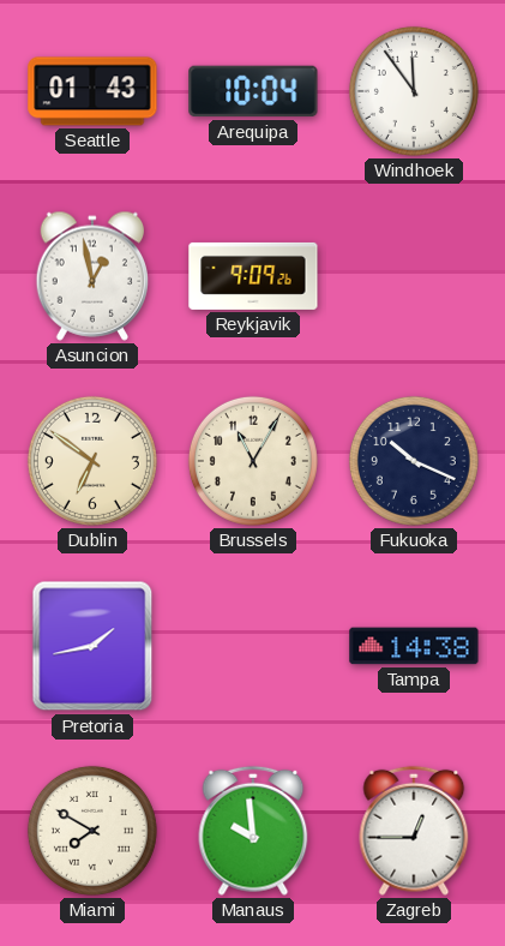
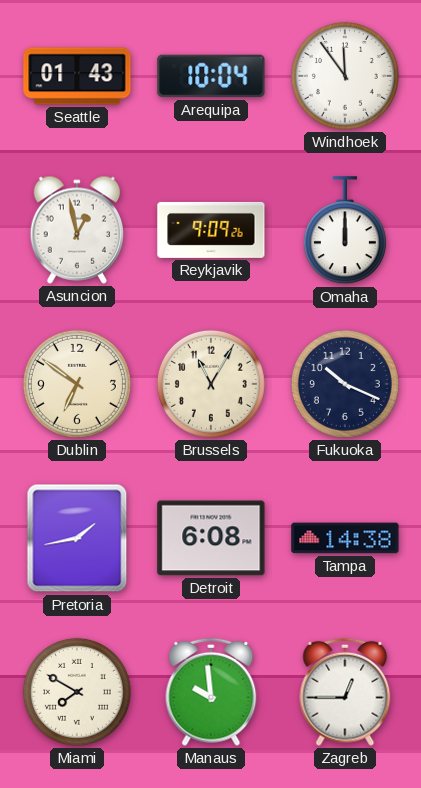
Omaha: none -> 12:00
Detroit: none -> 6:08
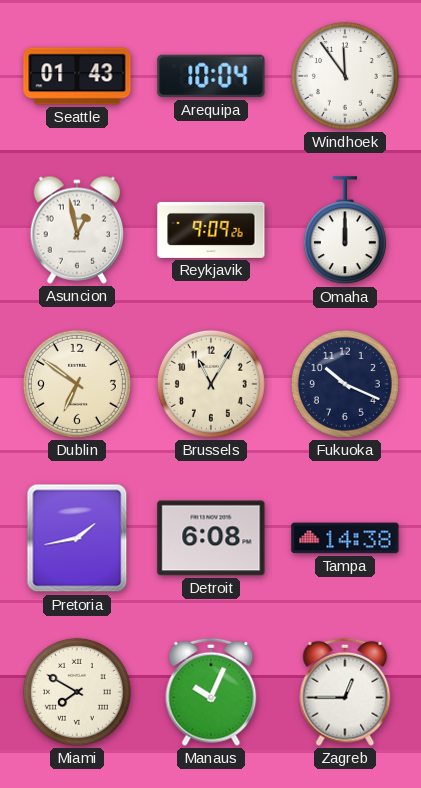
Manaus: 9:59 -> 10:04
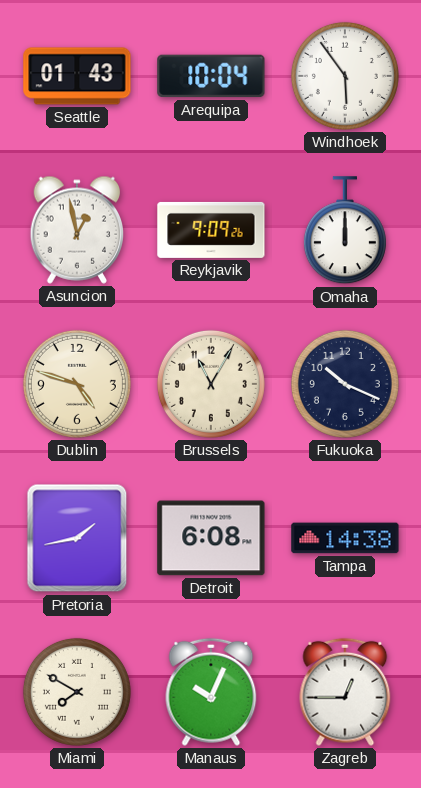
Windhoek: 11:54 -> 5:54
Dublin: 6:51 -> 4:48
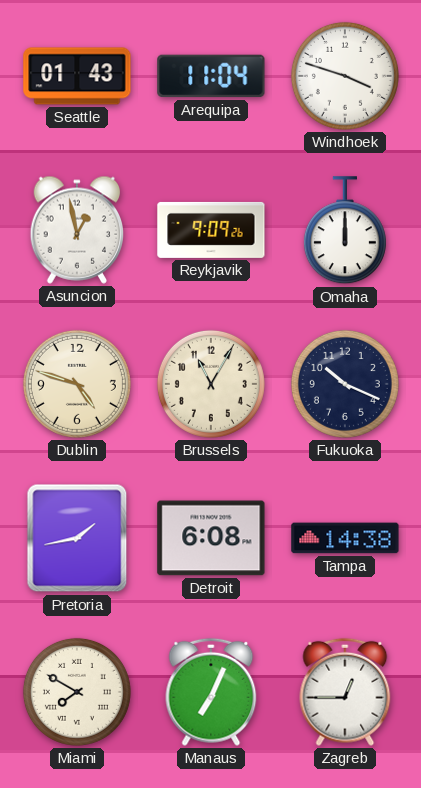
Arequipa: 10:04 -> 11:04
Windhoek: 5:54 -> 3:48
Manaus: 10:04 -> 7:04
